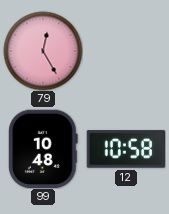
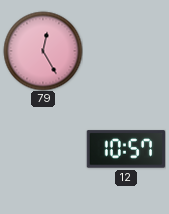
99: 10:48 -> none
12: 10:58 -> 10:57
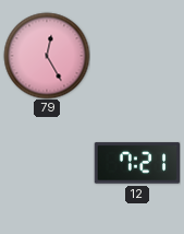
12: 10:57 -> 7:21
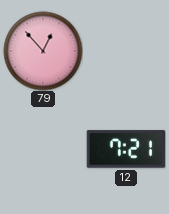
79: 12:25 -> 12:53
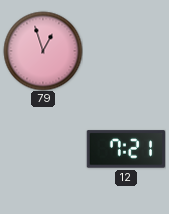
79: 12:53 -> 12:57
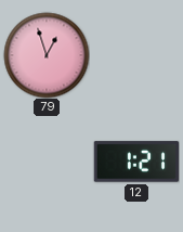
12: 7:21 -> 1:21
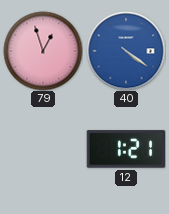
40: none -> 4:21
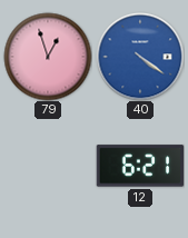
12: 1:21 -> 6:21
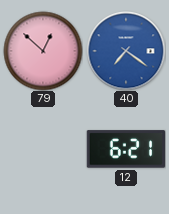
79: 12:57 -> 12:52
40: 4:21 -> 7:21
